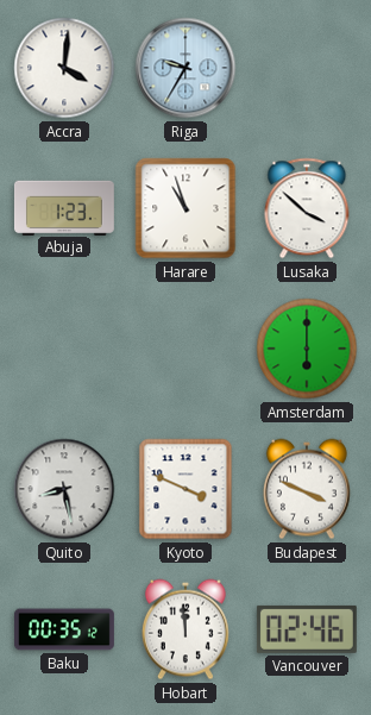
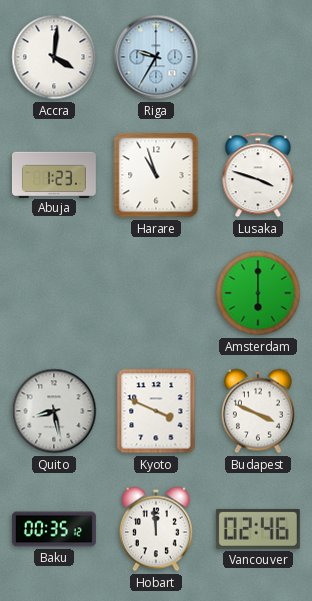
Lusaka: 3:52 -> 3:48
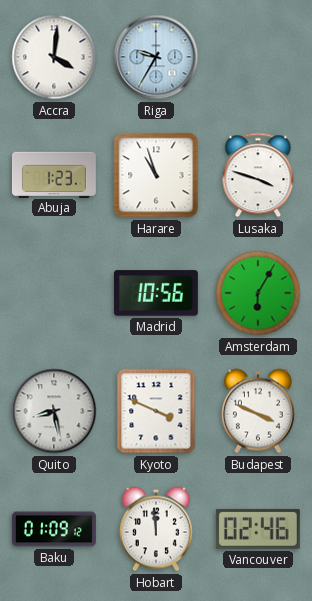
Madrid: none -> 10:56
Amsterdam: 6:00 -> 6:05
Baku: 00:35 -> 01:09
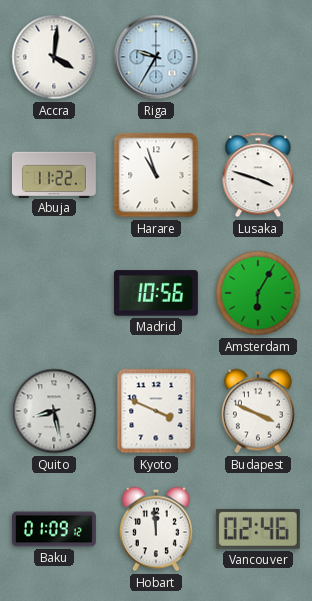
Abuja: 1:23 -> 11:22
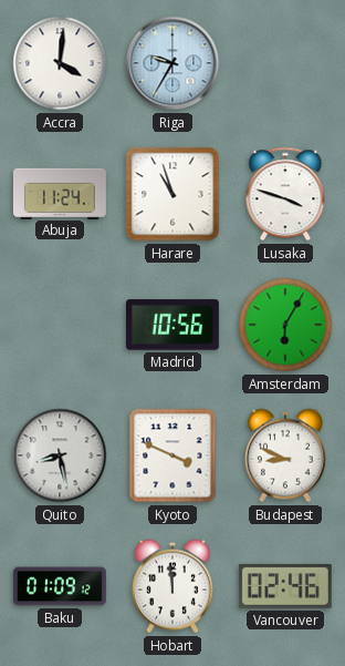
Abuja: 11:22 -> 11:24
Budapest: 3:49 -> 8:49
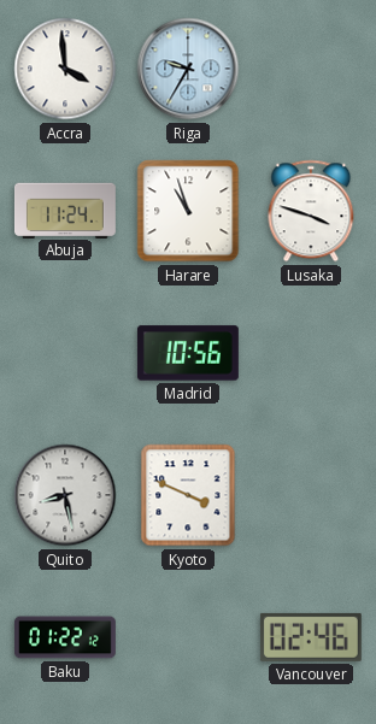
Accra: 4:01 -> 3:59
Amsterdam: 6:05 -> none
Budapest: 8:49 -> none
Baku: 01:09 -> 01:22
Hobart: 11:59 -> none
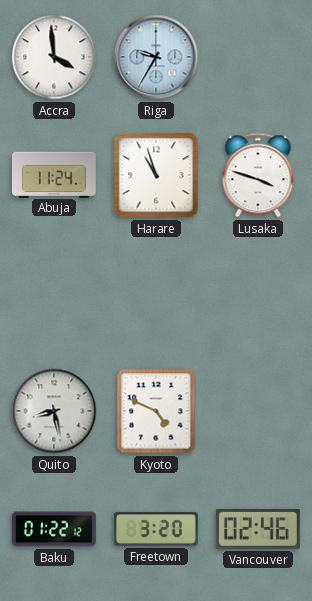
Madrid: 10:56 -> none
Kyoto: 3:49 -> 4:49
Freetown: none -> 3:20
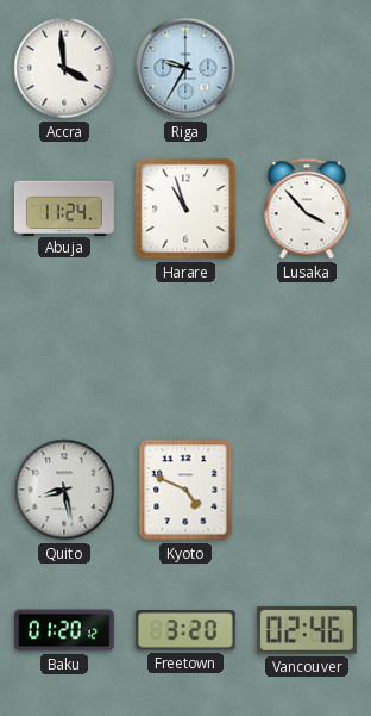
Lusaka: 3:48 -> 3:53
Baku: 01:22 -> 01:20
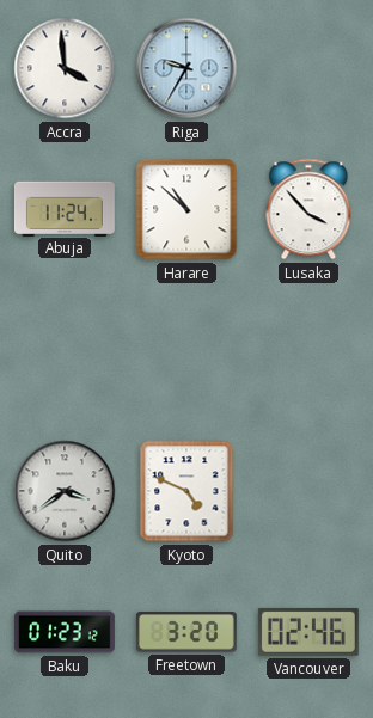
Harare: 10:57 -> 10:52
Quito: 8:28 -> 3:39
Baku: 01:20 -> 01:23
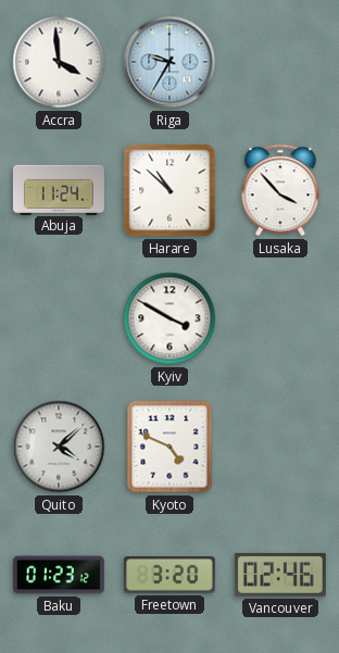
Kyiv: none -> 3:50
Quito: 3:39 -> 4:08
